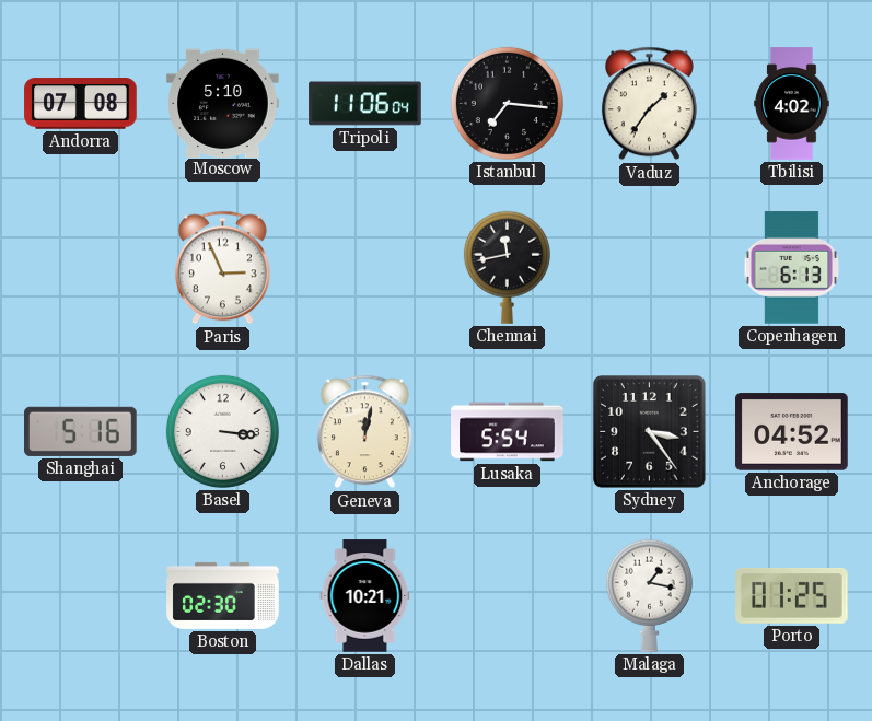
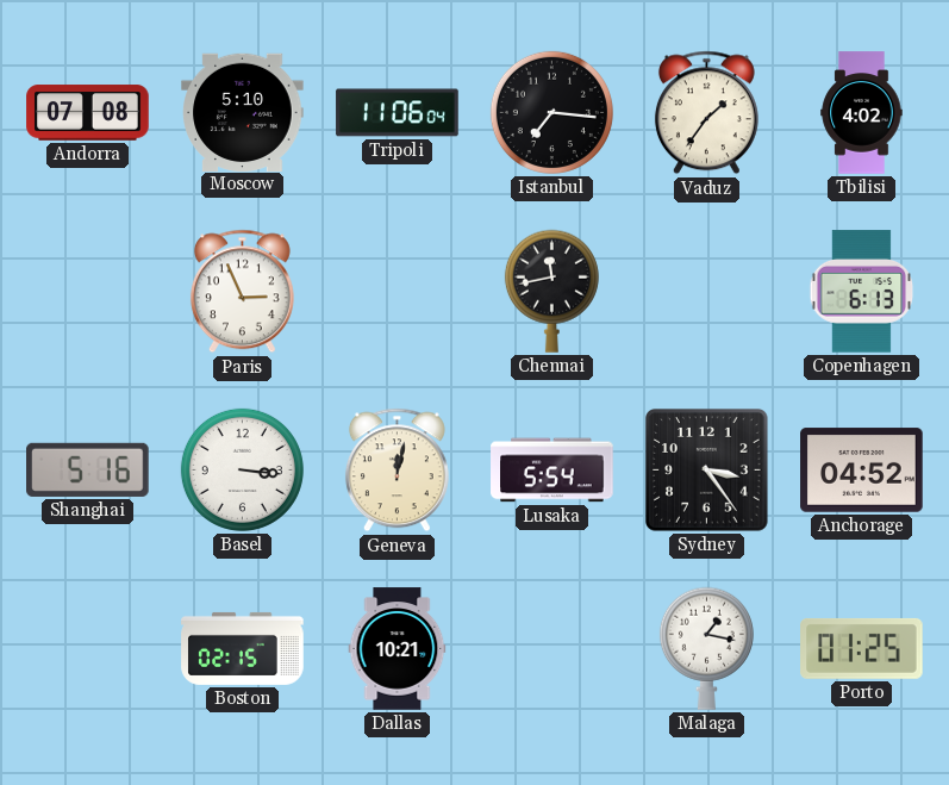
Boston: 02:30 -> 02:15
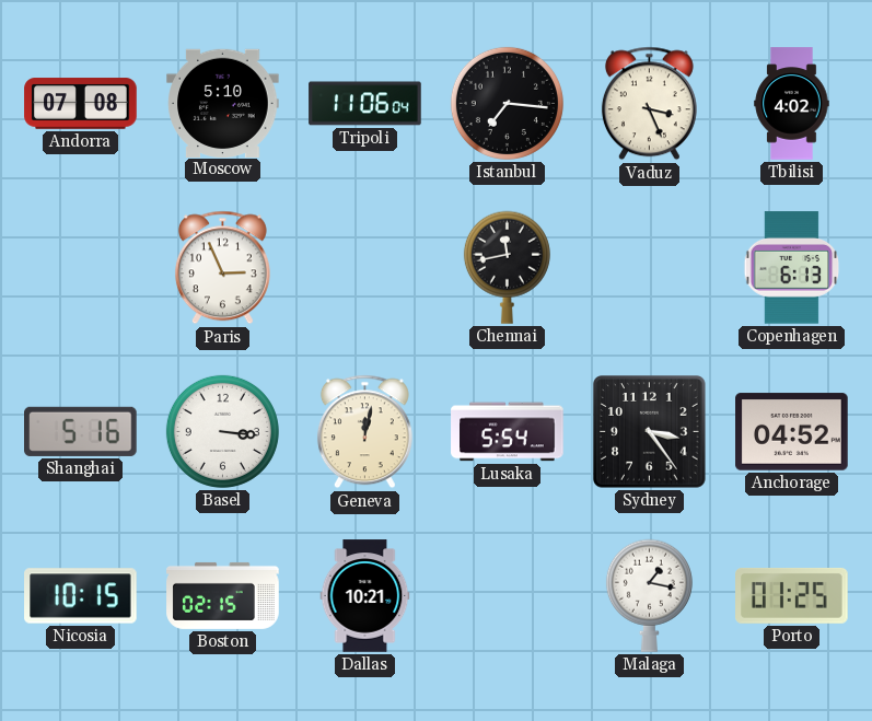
Vaduz: 1:36 -> 3:26
Nicosia: none -> 10:15
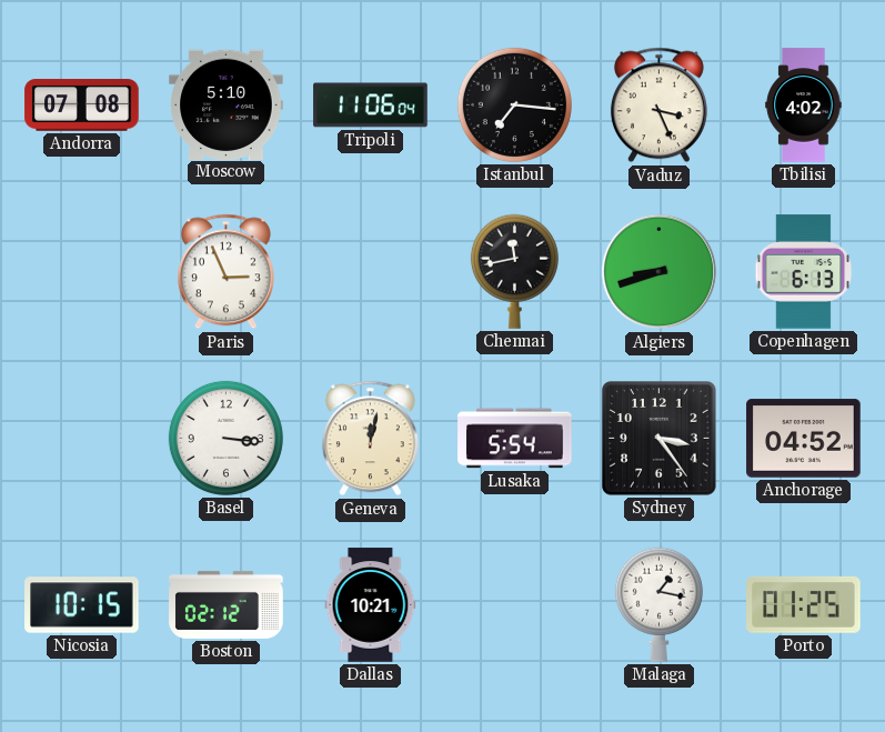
Algiers: none -> 8:42
Shanghai: 5:16 -> none
Boston: 02:15 -> 02:12
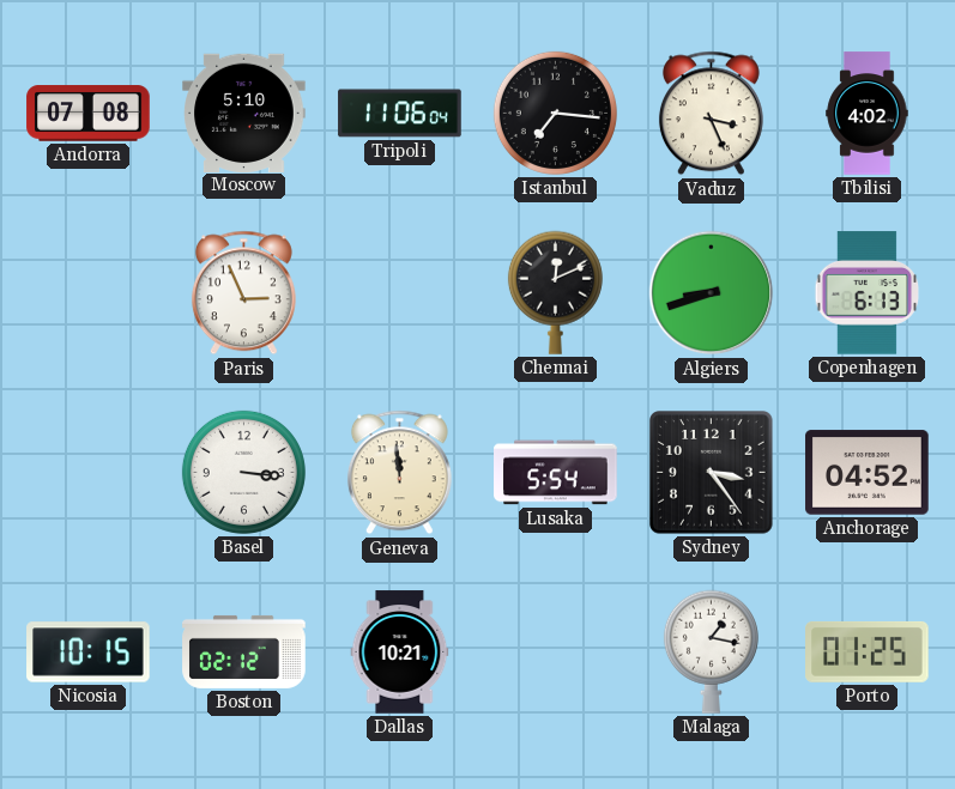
Chennai: 11:43 -> 12:11
Geneva: 12:02 -> 11:59
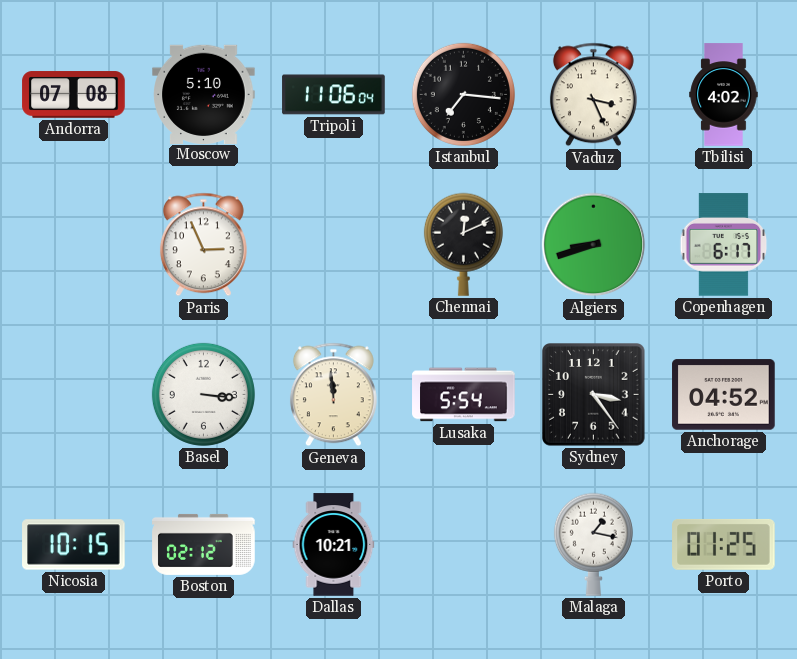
Copenhagen: 6:13 -> 6:17
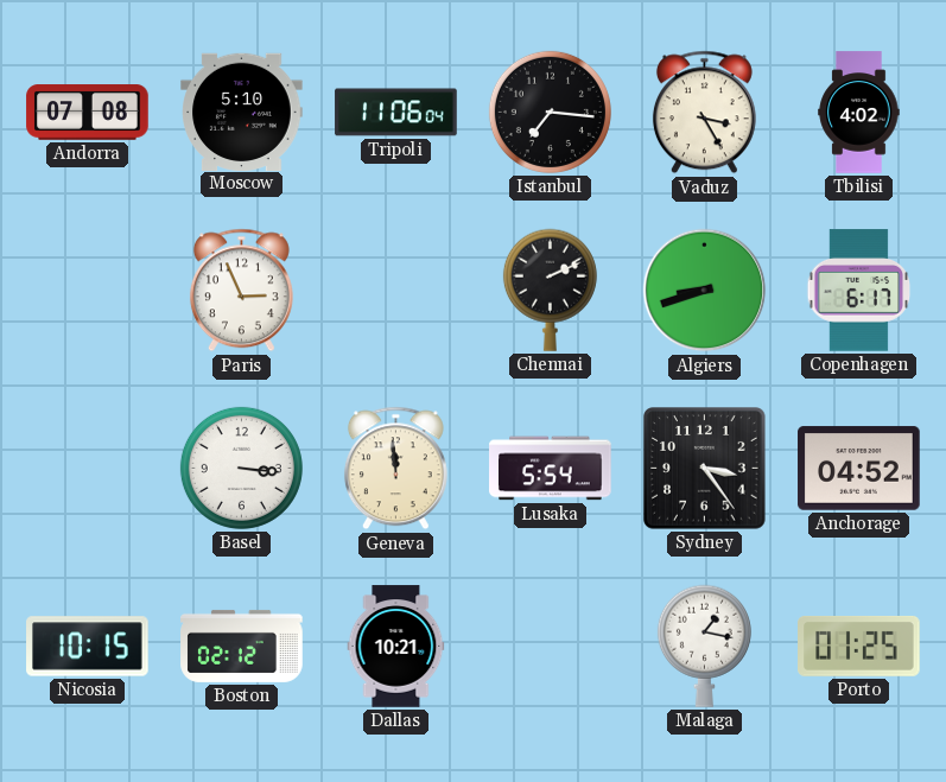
Vaduz: 3:26 -> 3:25
Chennai: 12:11 -> 2:11
